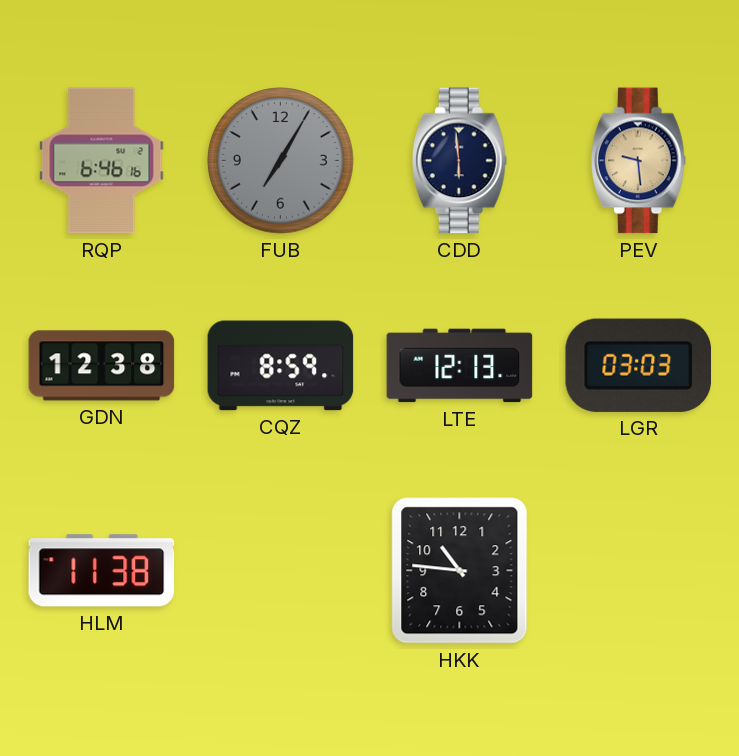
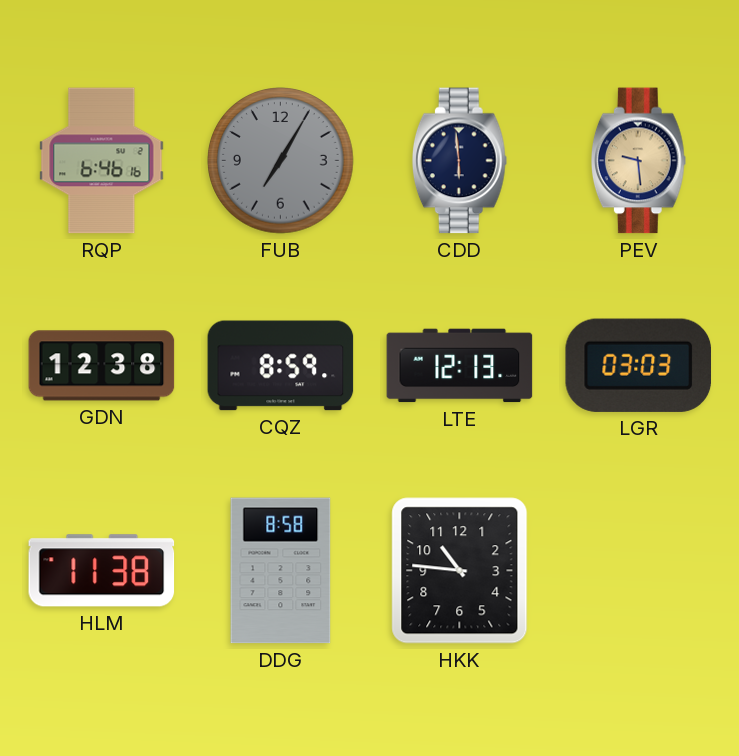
DDG: none -> 8:58
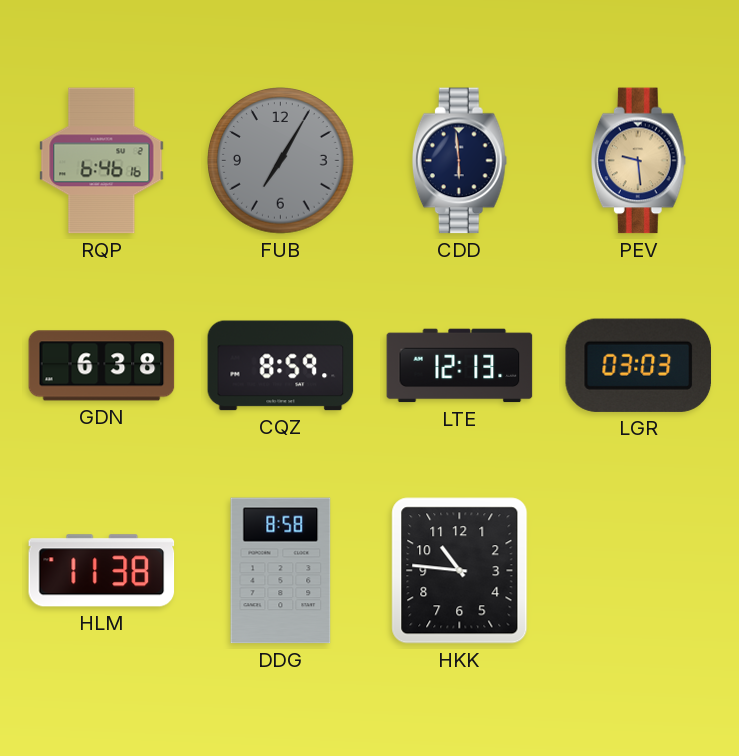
GDN: 12:38 -> 6:38
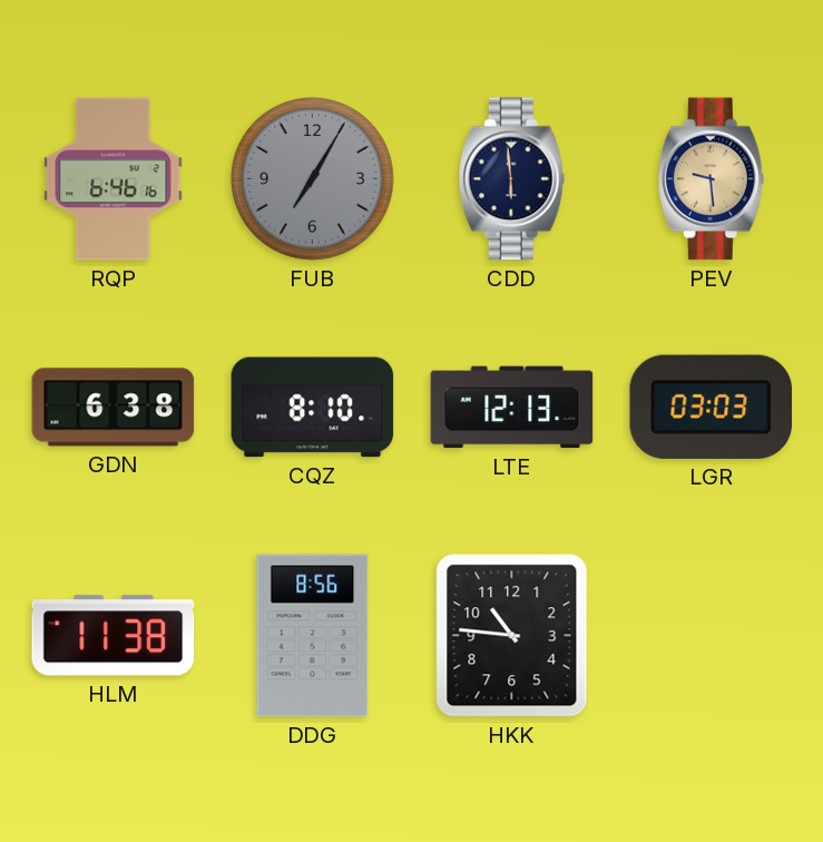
CQZ: 8:59 -> 8:10
DDG: 8:58 -> 8:56
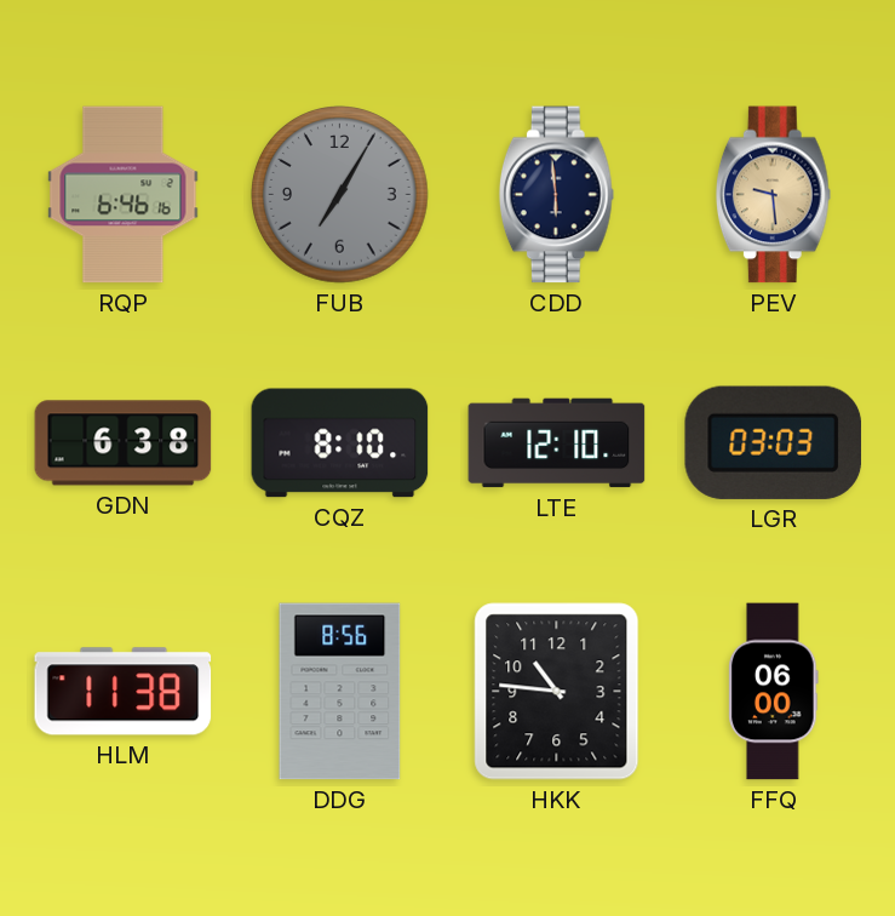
LTE: 12:13 -> 12:10
FFQ: none -> 06:00
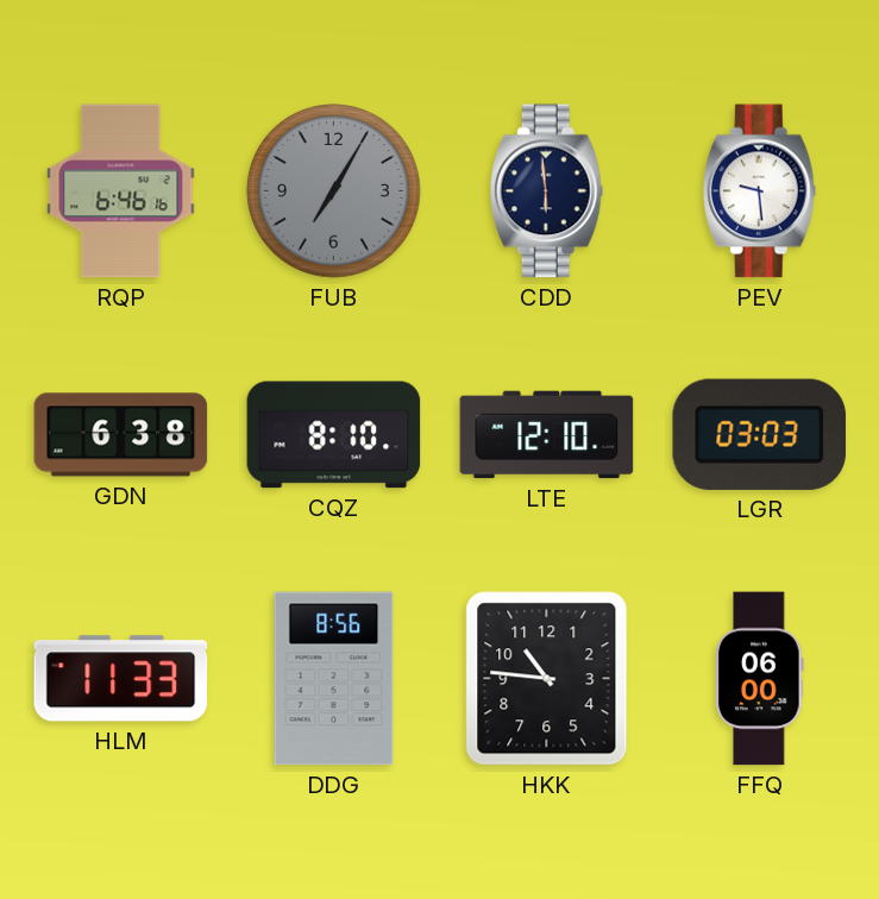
PEV dial: champagne -> white
HLM: 11:38 -> 11:33
